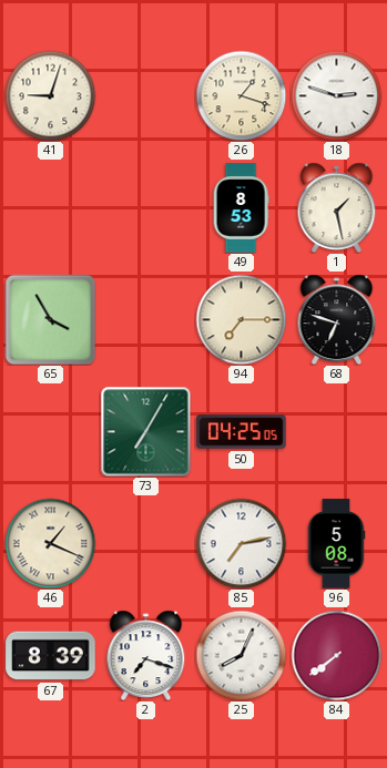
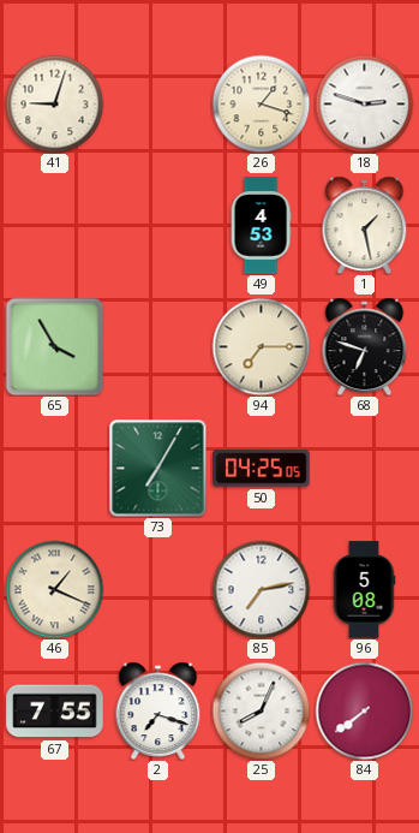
49: 8:53 -> 4:53
67: 8:39 -> 7:55
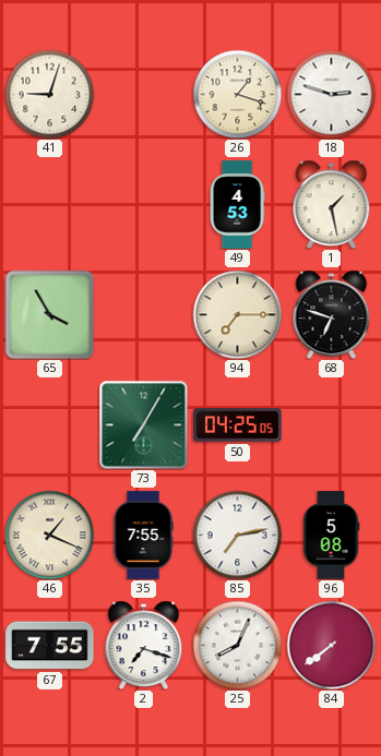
35: none -> 7:55
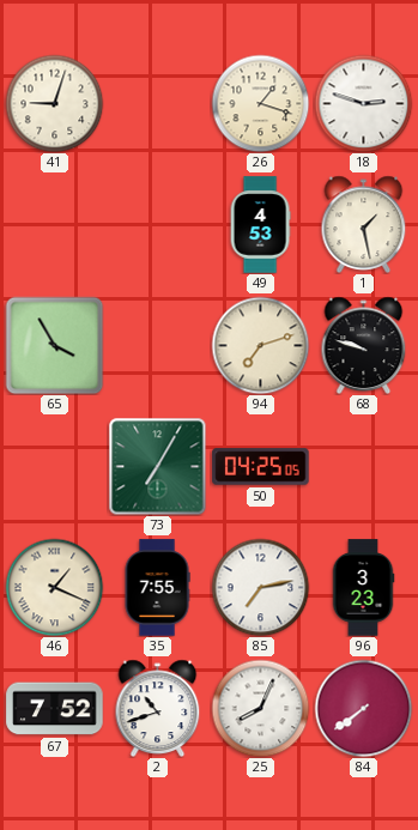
94: 7:15 -> 7:12
68: 6:48 -> 9:48
96: 5:08 -> 3:23
67: 7:55 -> 7:52
2: 7:18 -> 10:42
